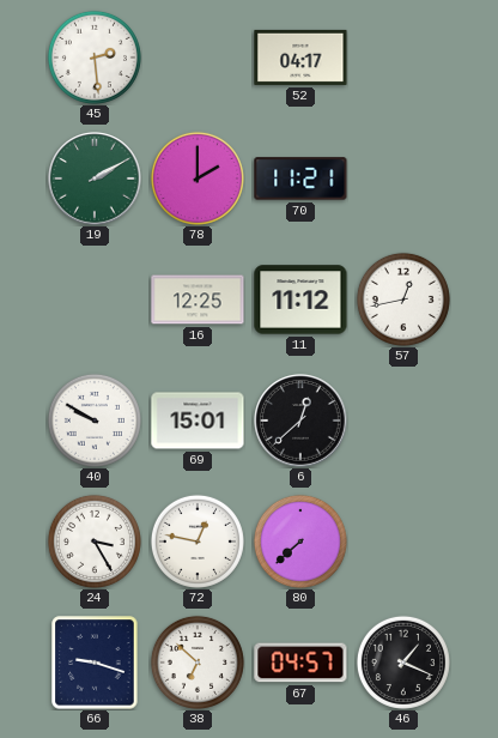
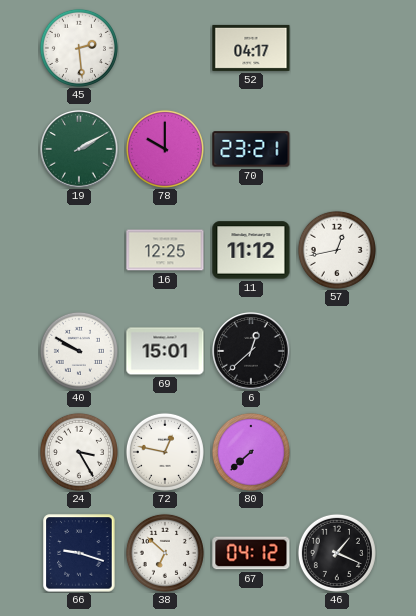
78: 2:00 -> 10:00
70: 11:21 -> 23:21
67: 04:57 -> 04:12
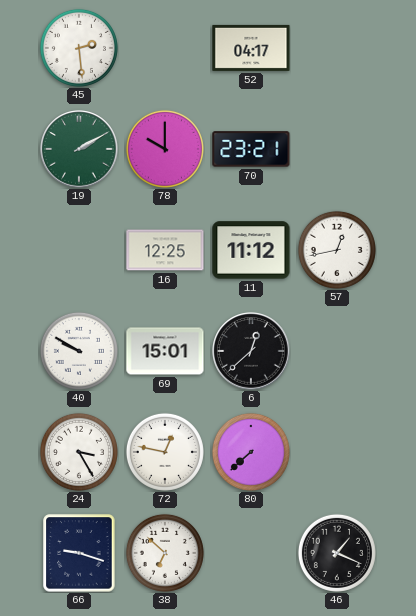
67: 04:12 -> none
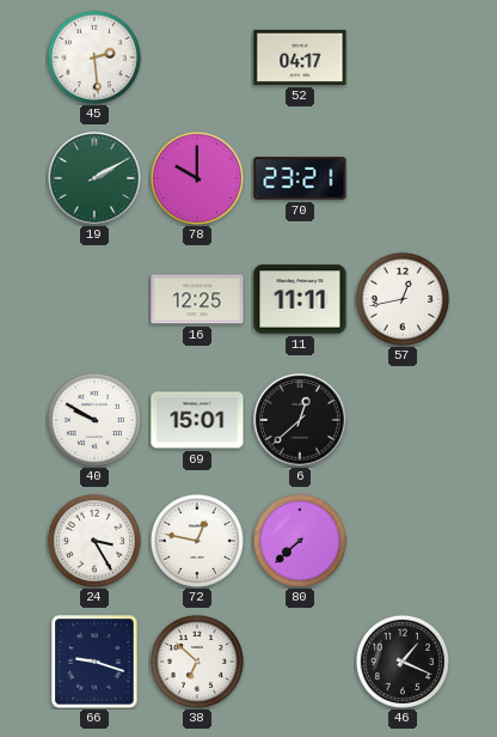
11: 11:12 -> 11:11
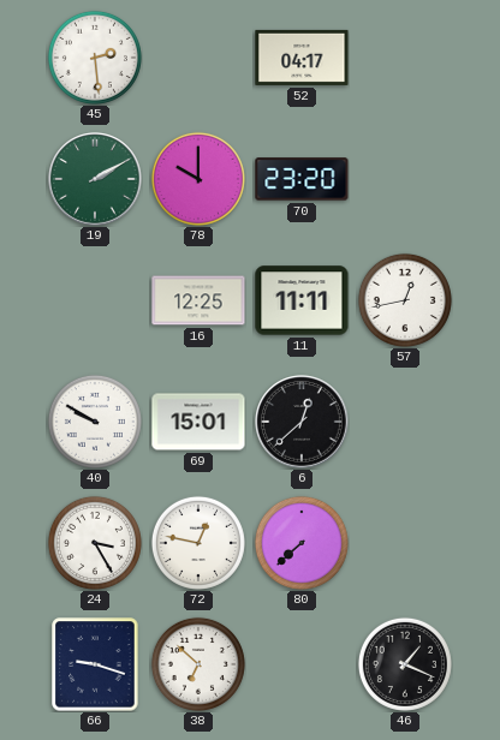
70: 23:21 -> 23:20
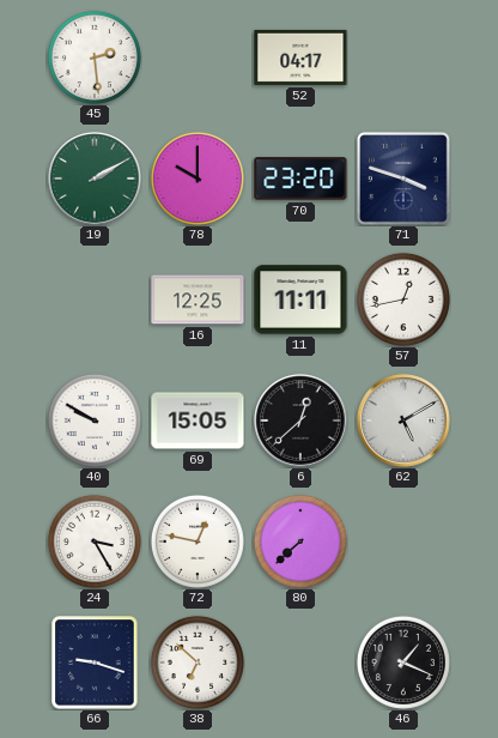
71: none -> 3:48
69: 15:01 -> 15:05
62: none -> 5:10
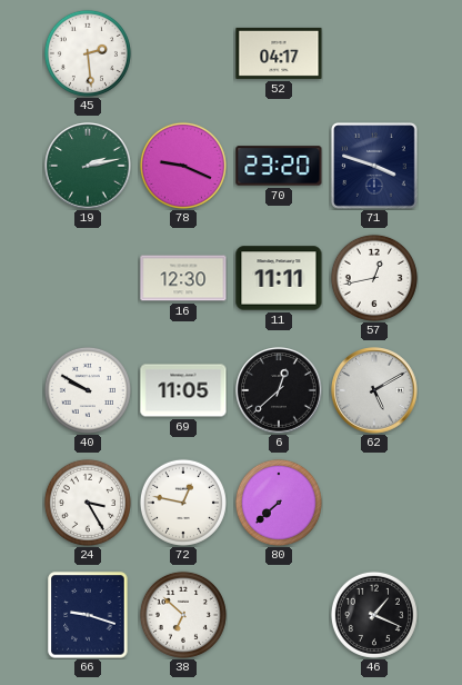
19: 2:10 -> 2:13
78: 10:00 -> 9:19
16: 12:25 -> 12:30
69: 15:05 -> 11:05
